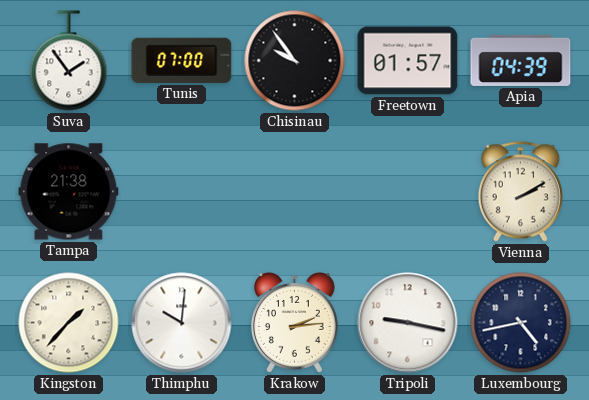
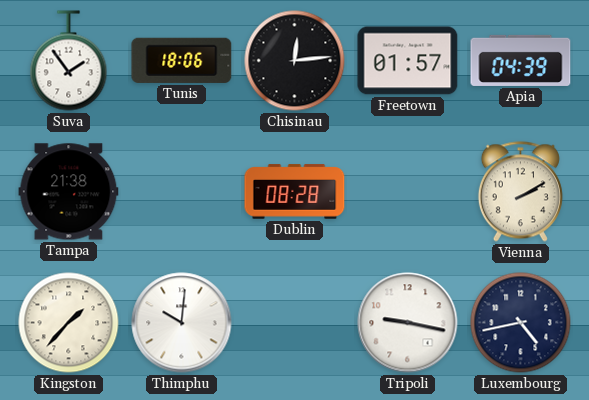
Tunis: 07:00 -> 18:06
Chisinau: 9:54 -> 12:14
Dublin: none -> 08:28
Krakow: 2:14 -> none
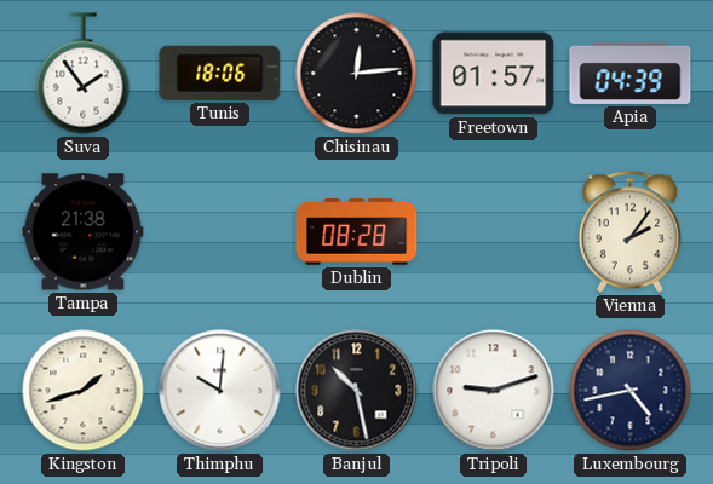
Vienna: 2:10 -> 2:06
Kingston: 1:37 -> 1:42
Banjul: none -> 10:28
Tripoli: 9:17 -> 9:12
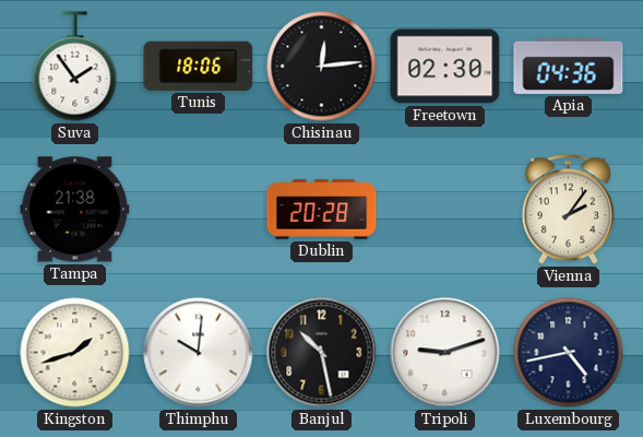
Freetown: 01:57 -> 02:30
Apia: 04:39 -> 04:36
Dublin: 08:28 -> 20:28
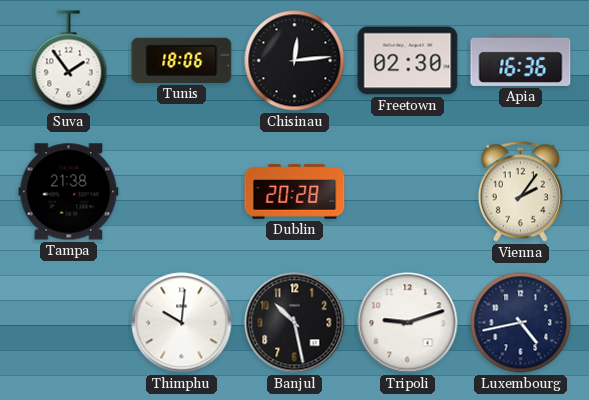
Apia: 04:36 -> 16:36
Kingston: 1:42 -> none
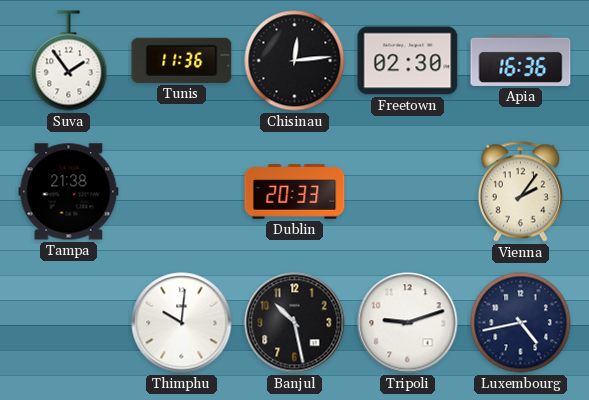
Tunis: 18:06 -> 11:36
Dublin: 20:28 -> 20:33
